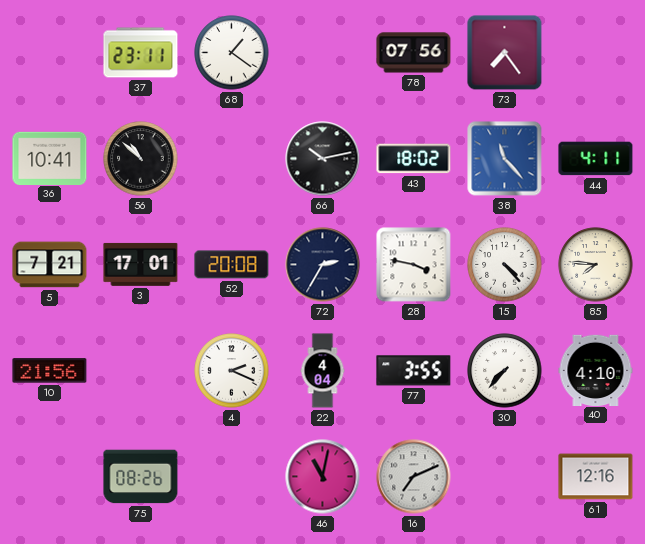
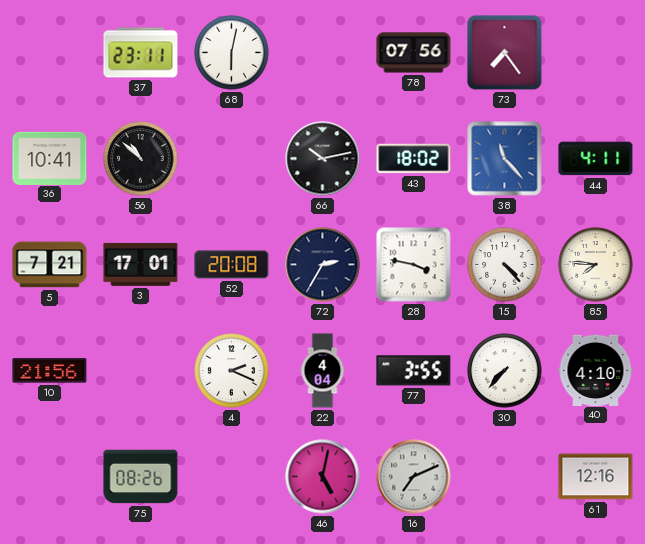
68: 1:21 -> 6:02
46: 11:02 -> 5:02
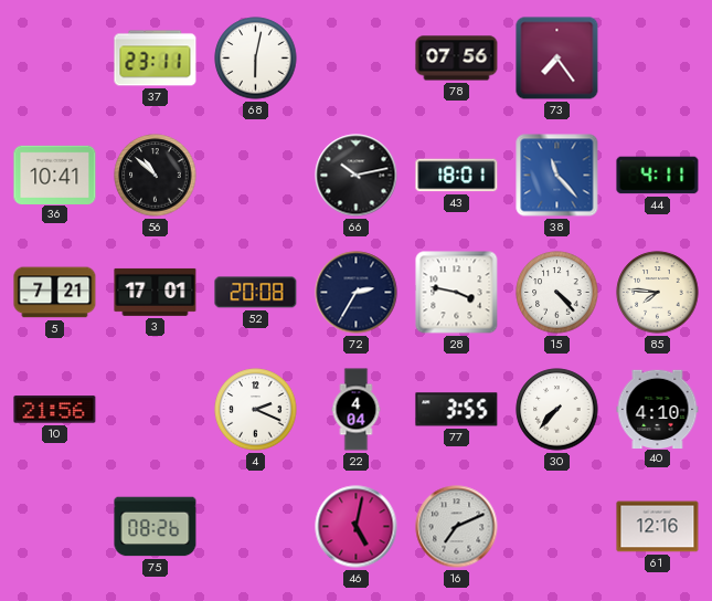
43: 18:02 -> 18:01
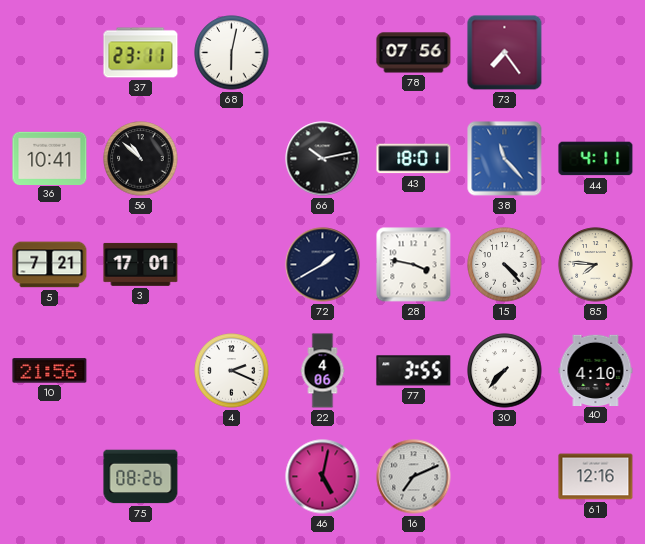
52: 20:08 -> none
72: 2:35 -> 1:40
22: 4:04 -> 4:06
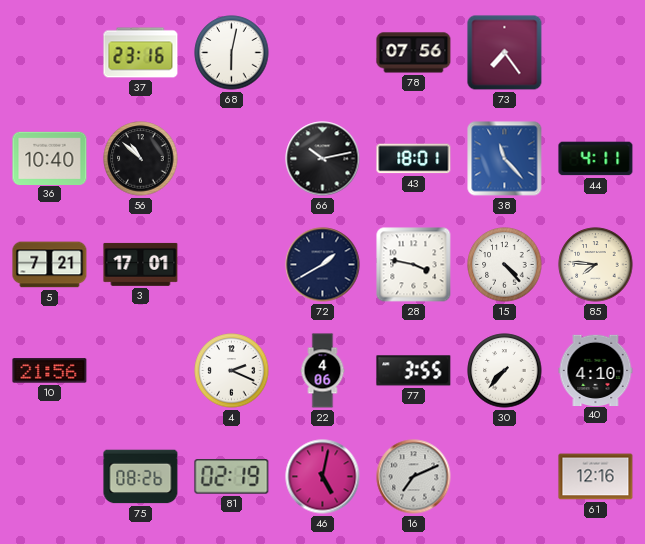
37: 23:11 -> 23:16
36: 10:41 -> 10:40
81: none -> 02:19
